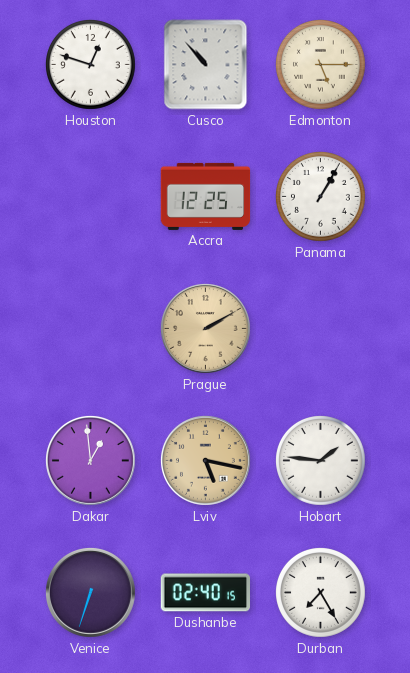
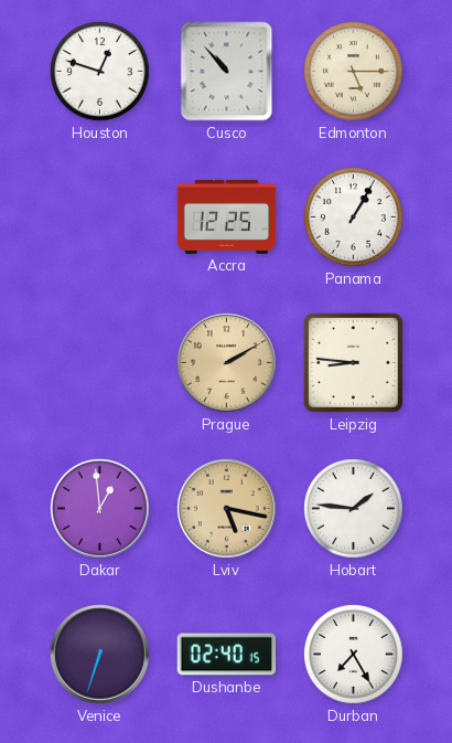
Leipzig: none -> 8:46
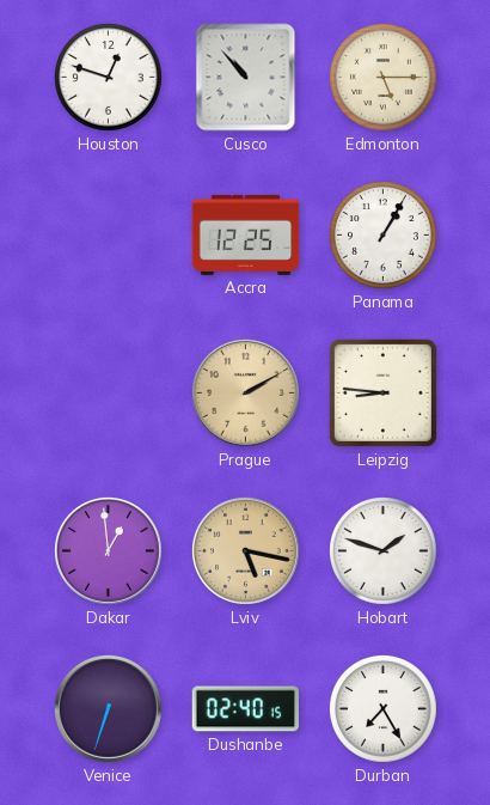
Hobart: 1:46 -> 1:48
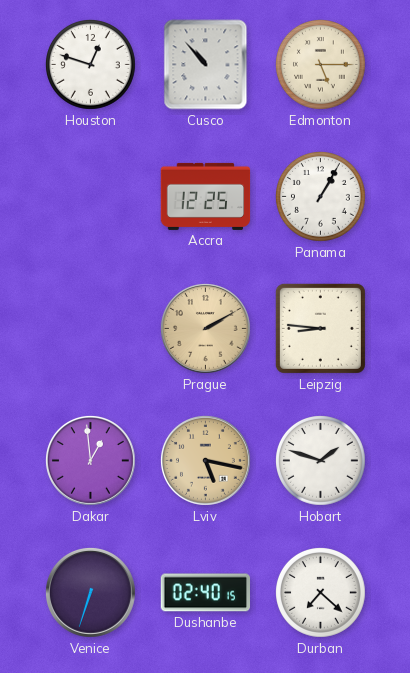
Durban: 7:25 -> 7:22
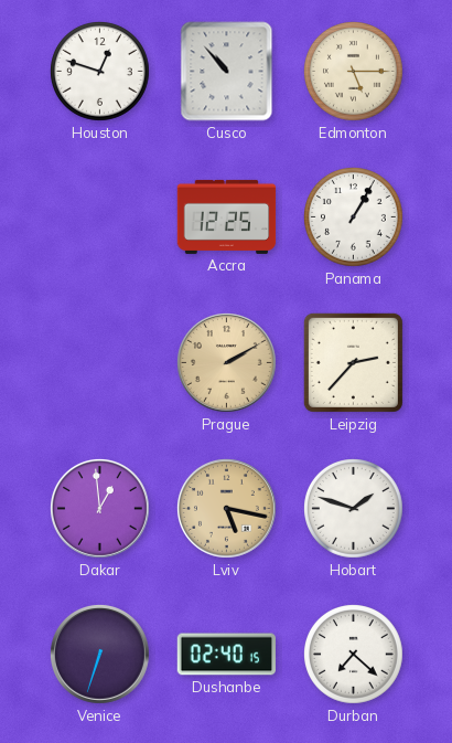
Leipzig: 8:46 -> 2:37
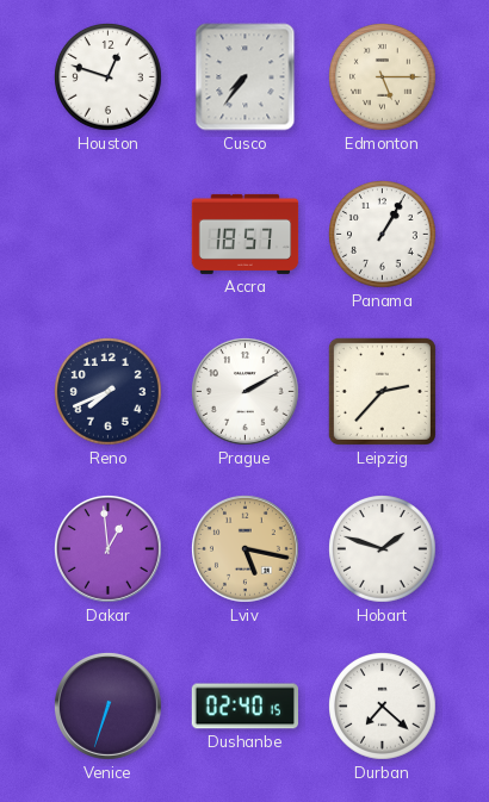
Cusco: 10:53 -> 7:36
Accra: 12:25 -> 18:57
Reno: none -> 7:41
Prague dial: champagne -> white
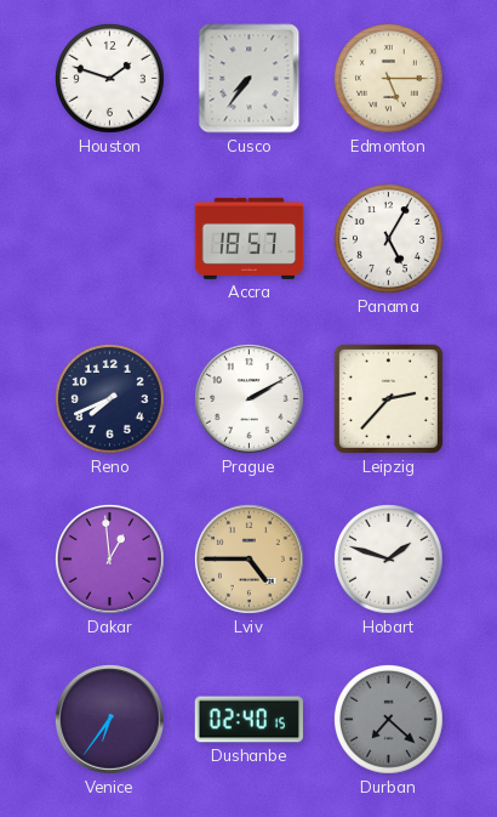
Houston: 12:48 -> 1:48
Panama: 1:05 -> 5:05
Lviv: 5:17 -> 4:45
Venice: 6:33 -> 6:36
Durban dial: white -> grey
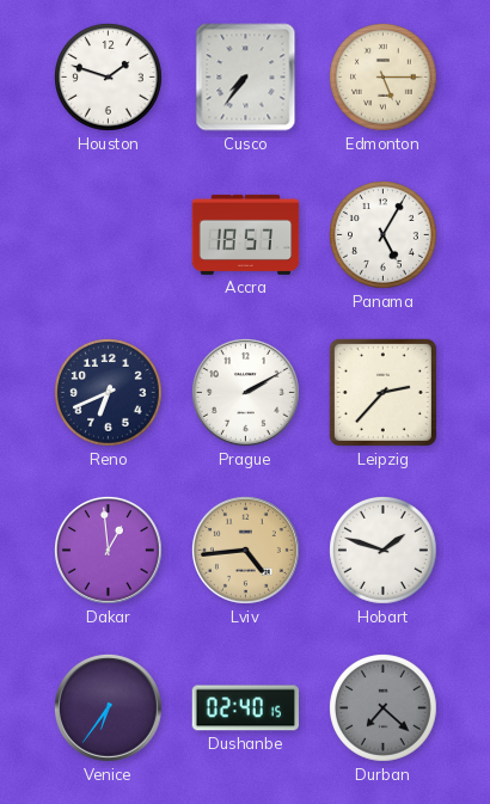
Reno: 7:41 -> 6:41
Lviv: 4:45 -> 4:44
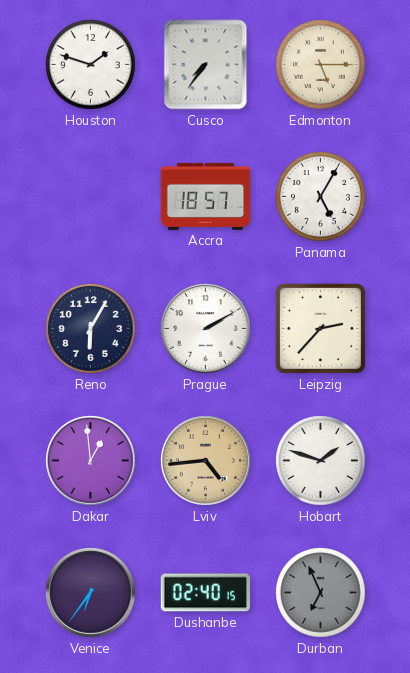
Reno: 6:41 -> 6:05
Durban: 7:22 -> 6:56
